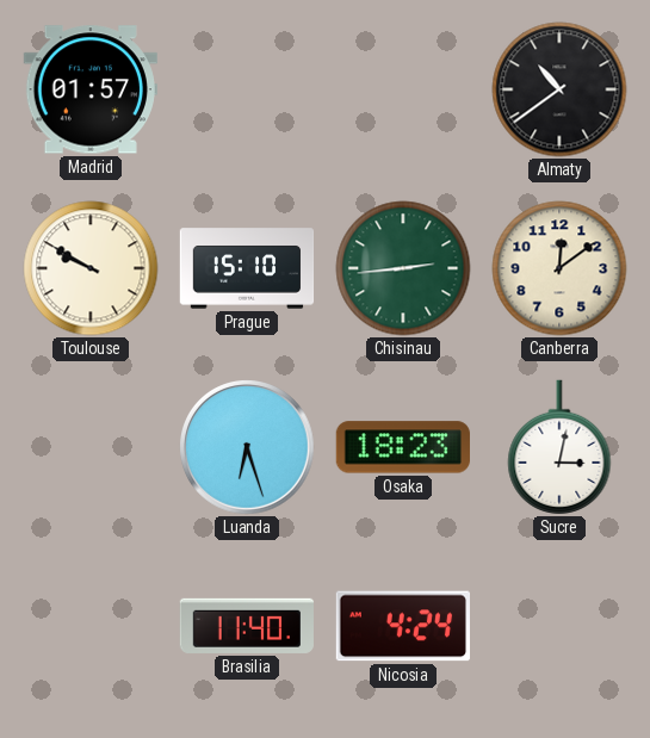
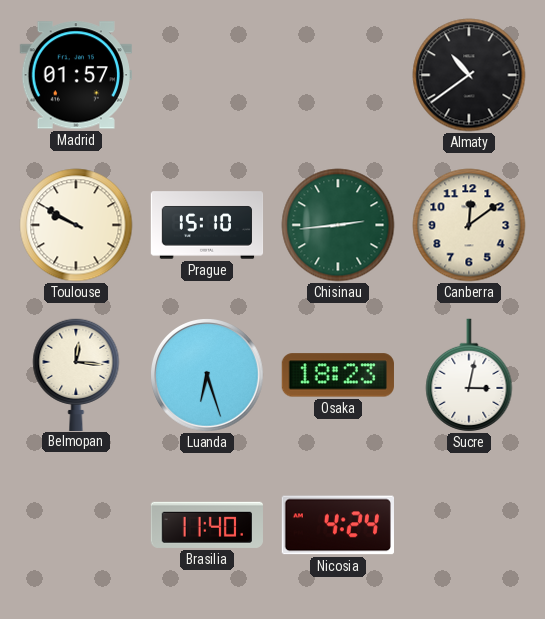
Belmopan: none -> 12:16
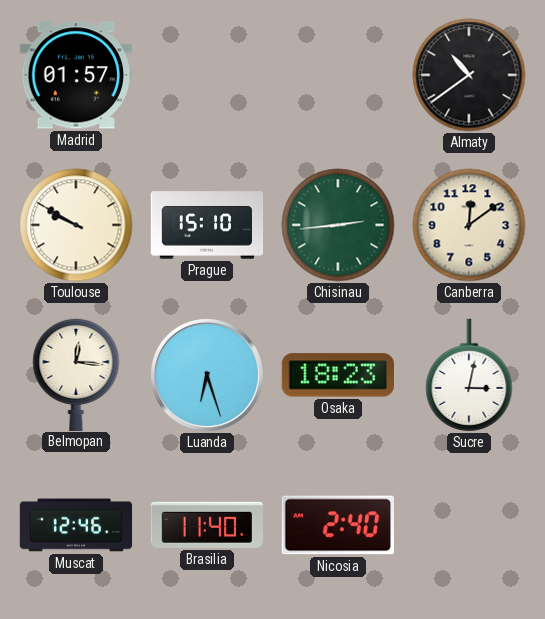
Muscat: none -> 12:46
Nicosia: 4:24 -> 2:40
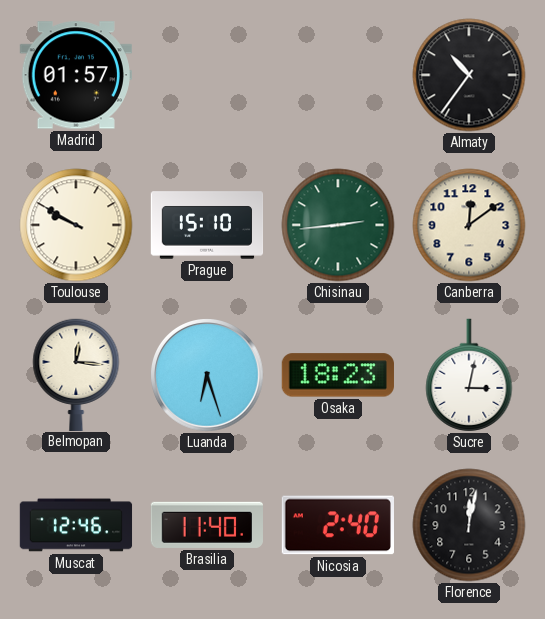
Almaty: 10:39 -> 10:36
Florence: none -> 12:02
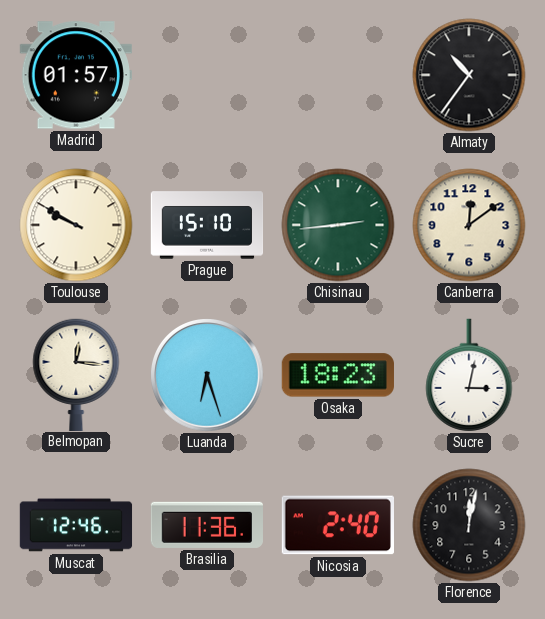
Brasilia: 11:40 -> 11:36
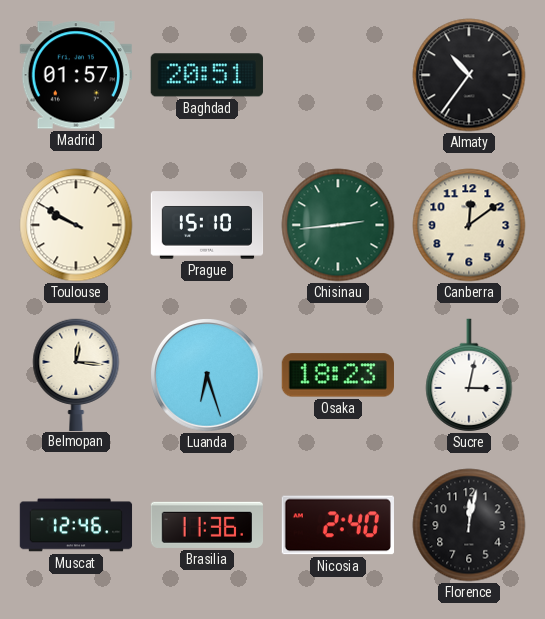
Baghdad: none -> 20:51
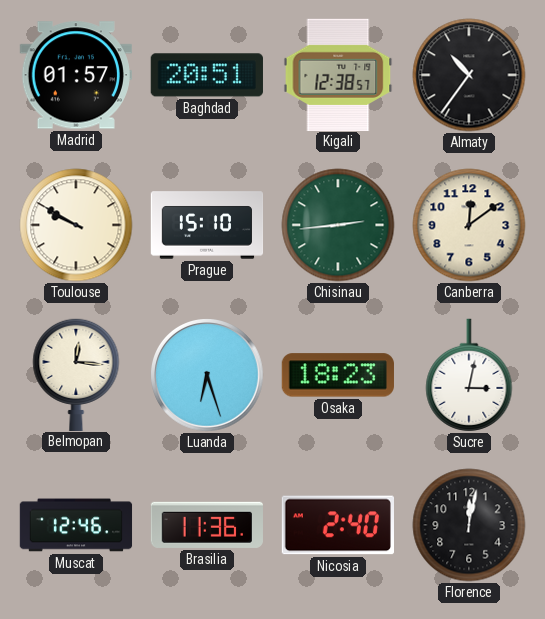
Kigali: none -> 12:38
